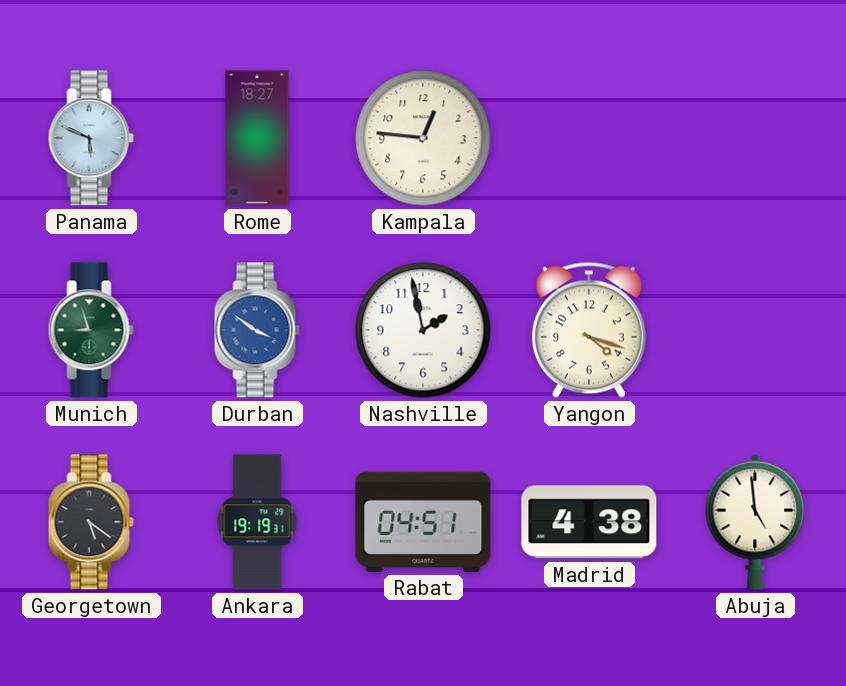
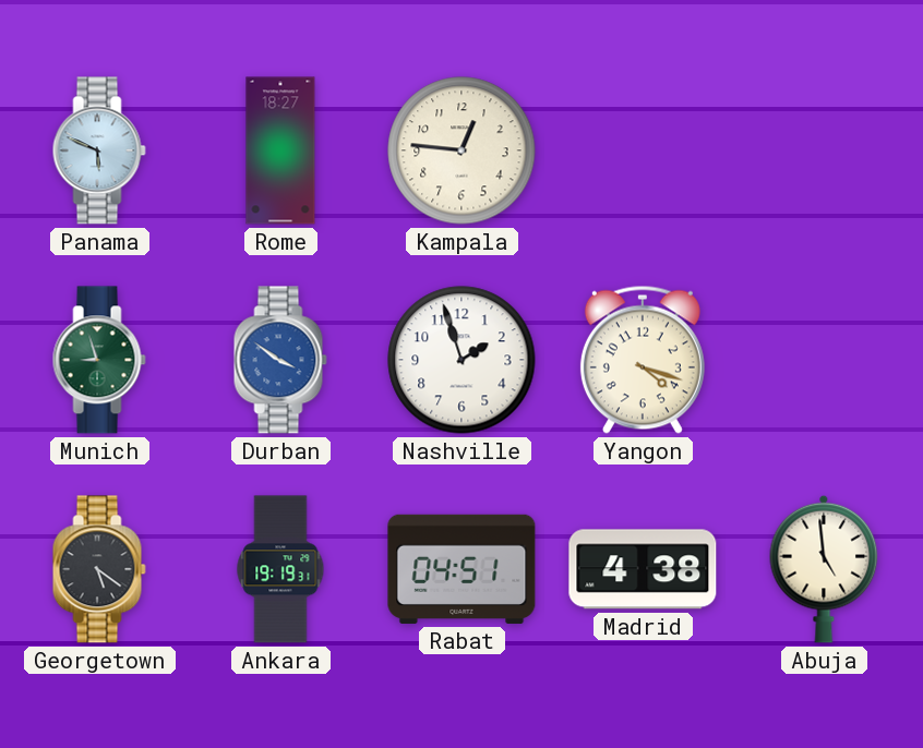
Nashville: 1:58 -> 1:57
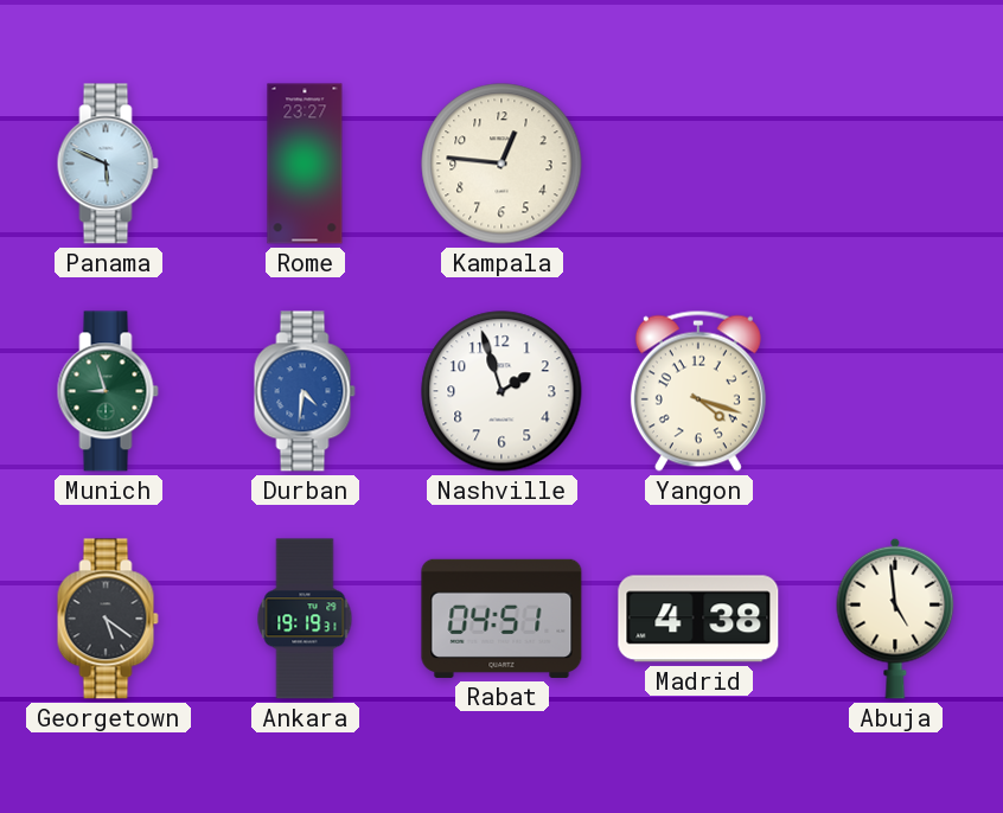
Rome: 18:27 -> 23:27
Durban: 3:51 -> 4:31
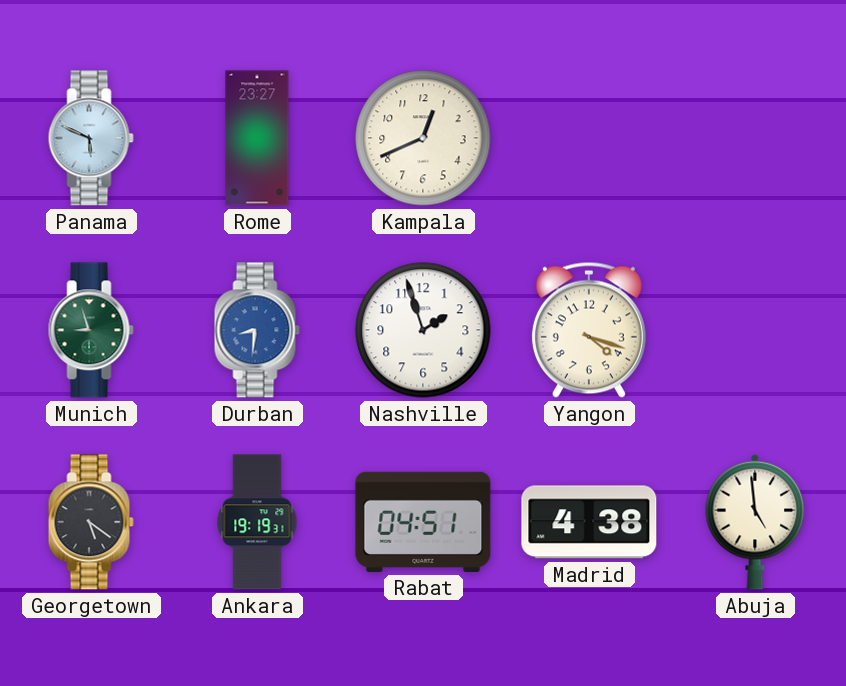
Kampala: 12:46 -> 12:41
Durban: 4:31 -> 8:31
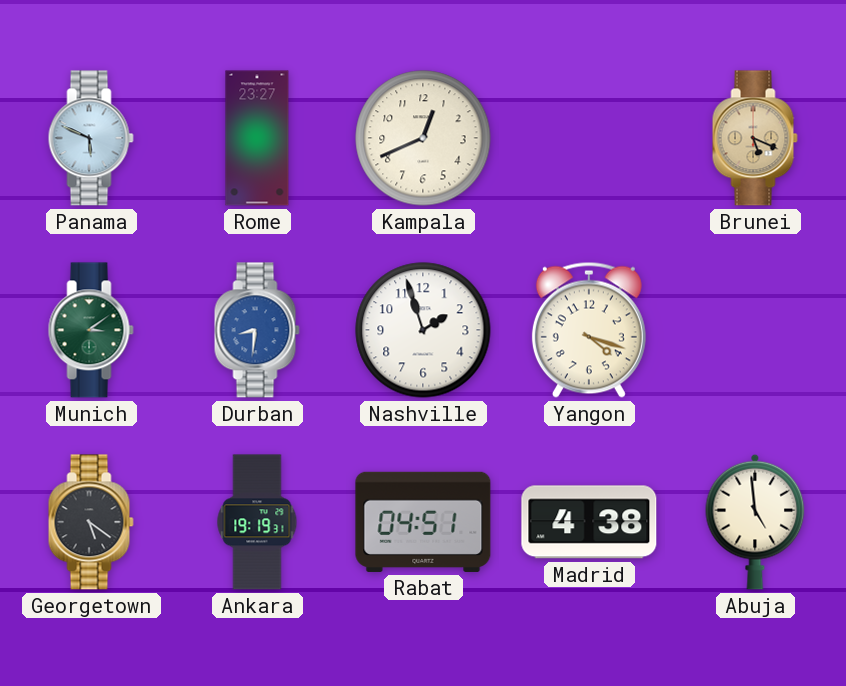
Brunei: none -> 5:19
Munich: 8:57 -> 3:09
